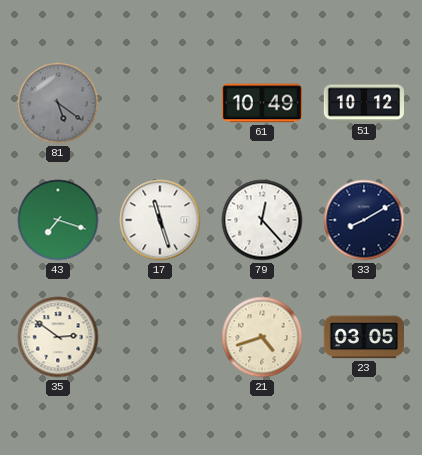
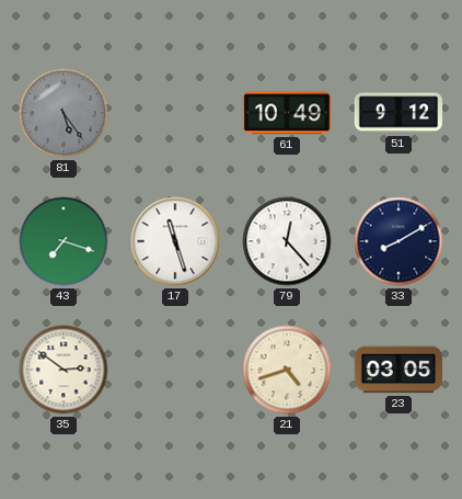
81: 5:21 -> 5:24
51: 10:12 -> 9:12
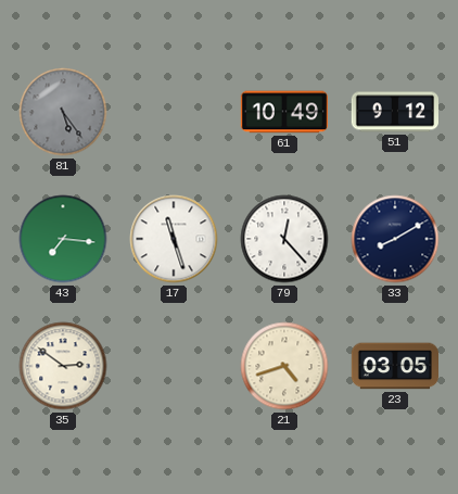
43: 7:18 -> 7:16
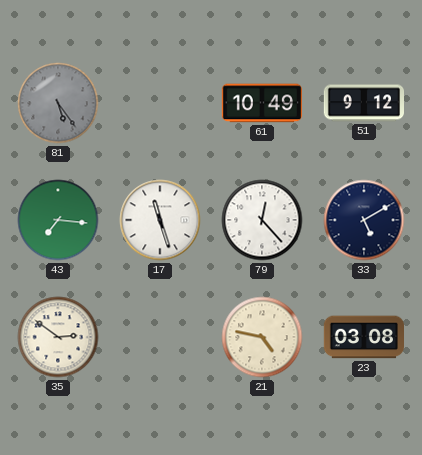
33: 8:10 -> 5:10
21: 4:42 -> 4:47
23: 03:05 -> 03:08
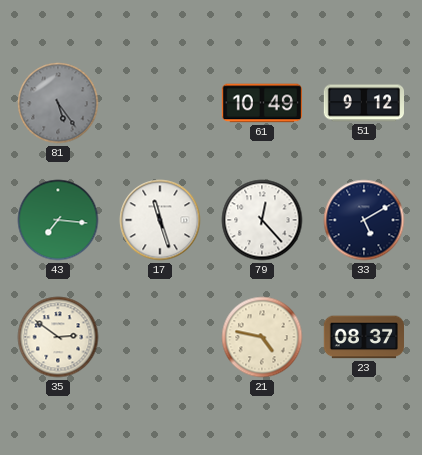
23: 03:08 -> 08:37
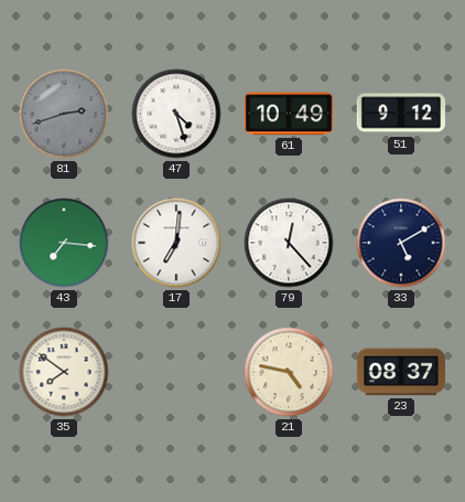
81: 5:24 -> 2:42
47: none -> 4:27
17: 11:27 -> 7:01
35: 2:51 -> 7:51
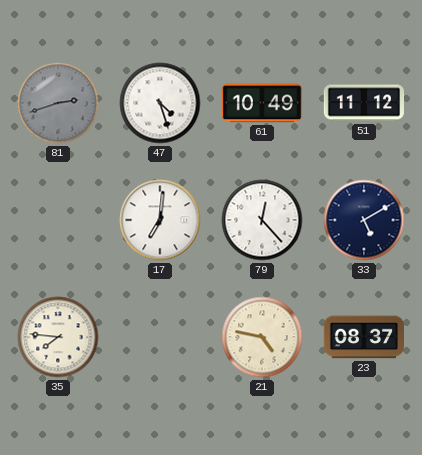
51: 9:12 -> 11:12
43: 7:16 -> none
35: 7:51 -> 7:46
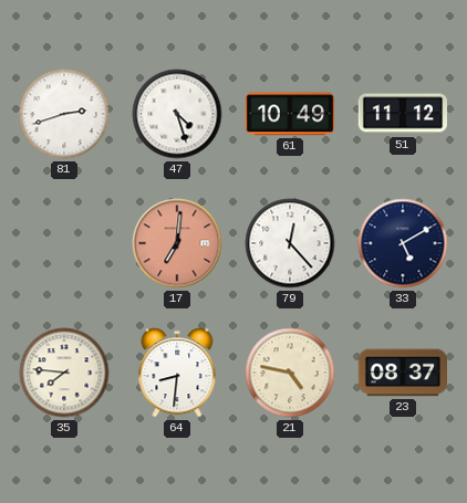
81 dial: grey -> white
17 dial: white -> salmon
64: none -> 8:31
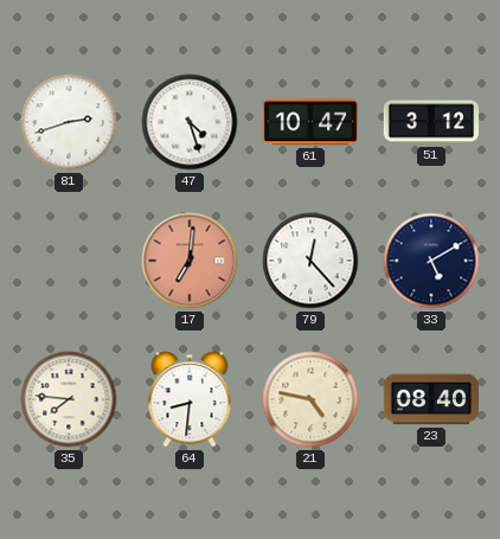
61: 10:49 -> 10:47
51: 11:12 -> 3:12
23: 08:37 -> 08:40
